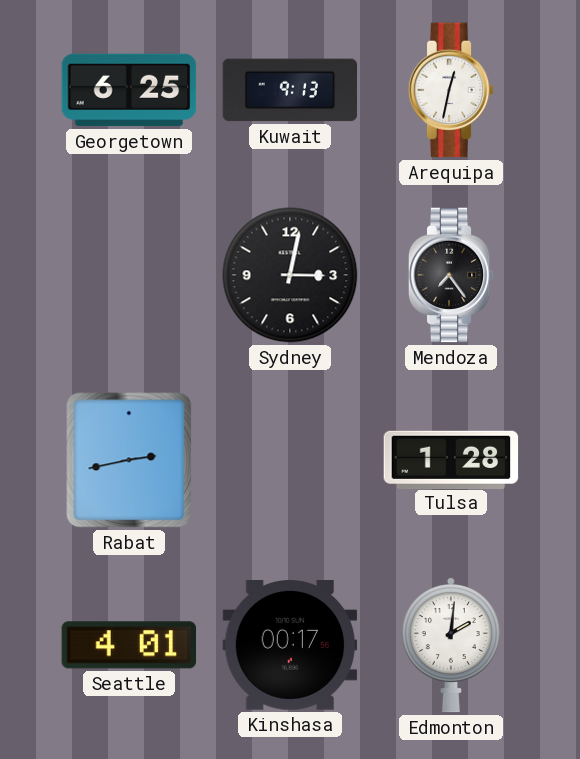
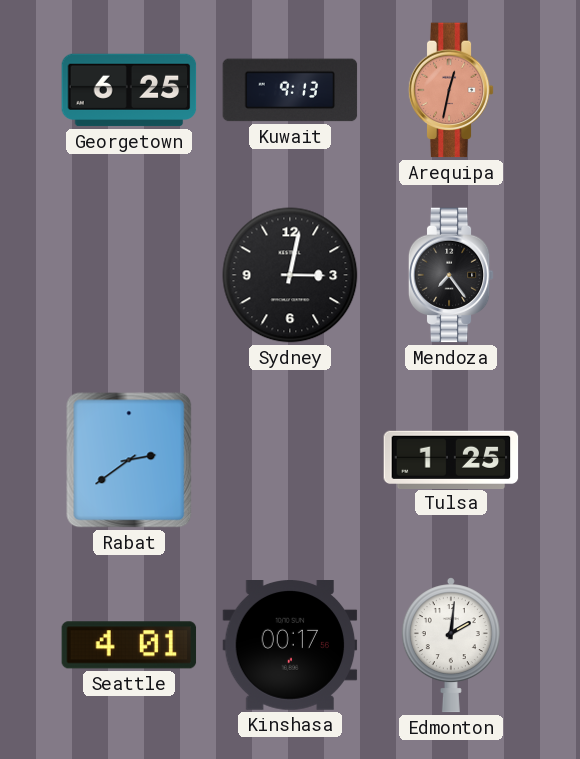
Arequipa dial: white -> salmon
Rabat: 2:43 -> 2:39
Tulsa: 1:28 -> 1:25
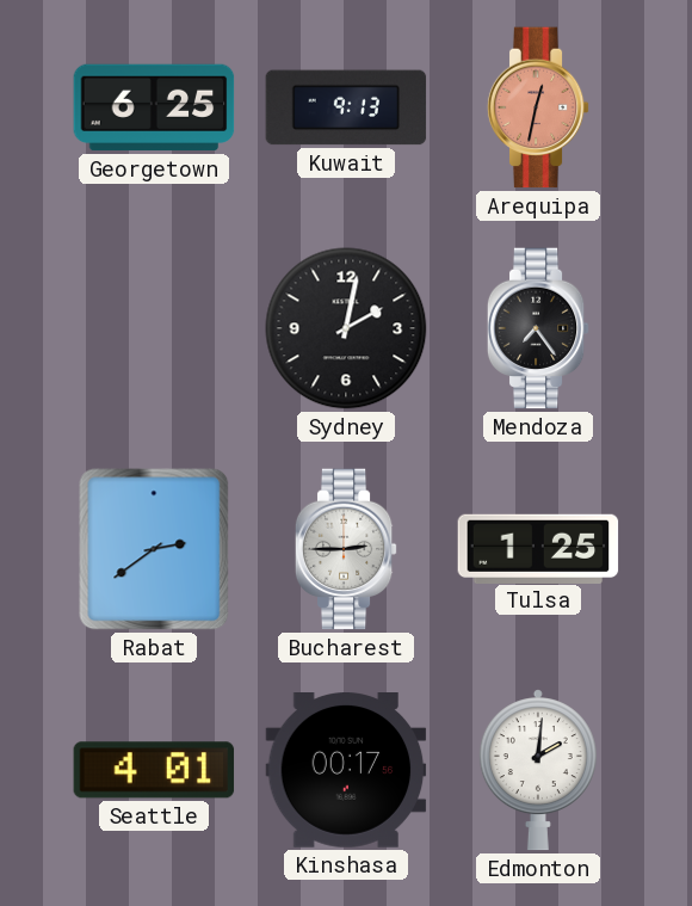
Sydney: 3:02 -> 2:02
Bucharest: none -> 2:45
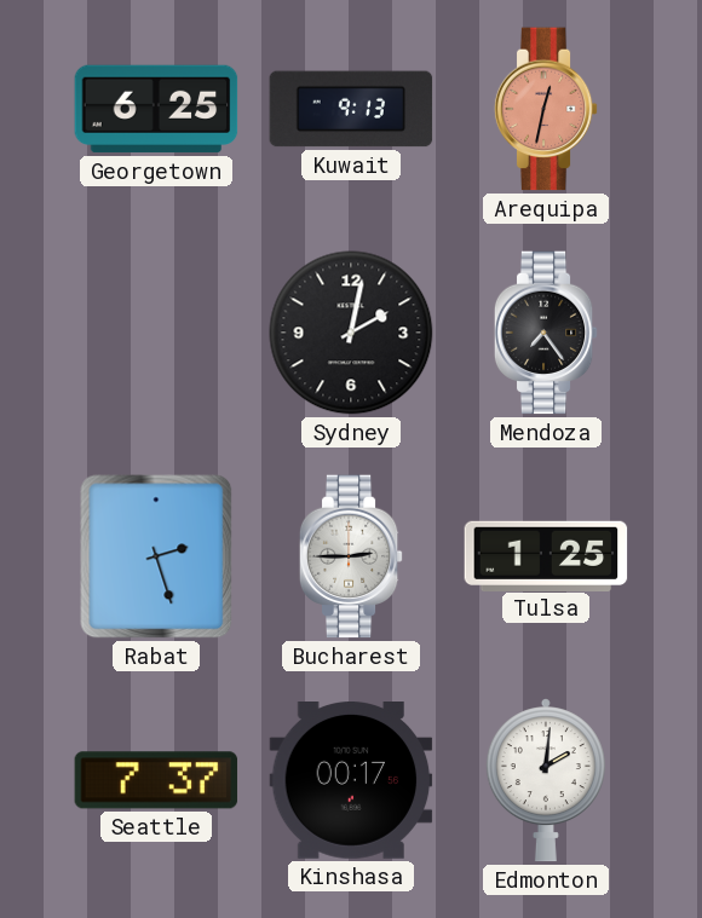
Rabat: 2:39 -> 2:27
Seattle: 4:01 -> 7:37
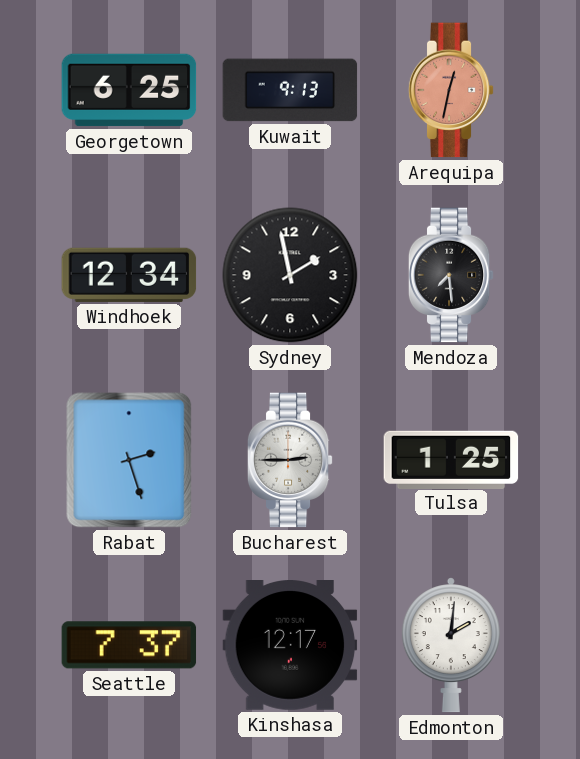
Windhoek: none -> 12:34
Sydney: 2:02 -> 1:58
Mendoza: 7:24 -> 7:29
Kinshasa: 00:17 -> 12:17
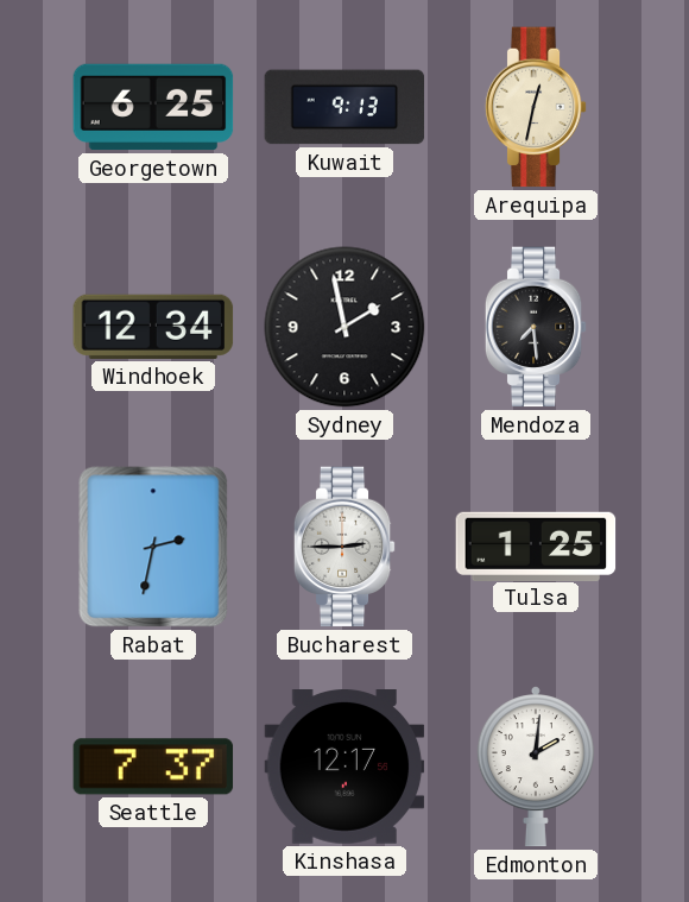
Arequipa dial: salmon -> cream
Rabat: 2:27 -> 2:32
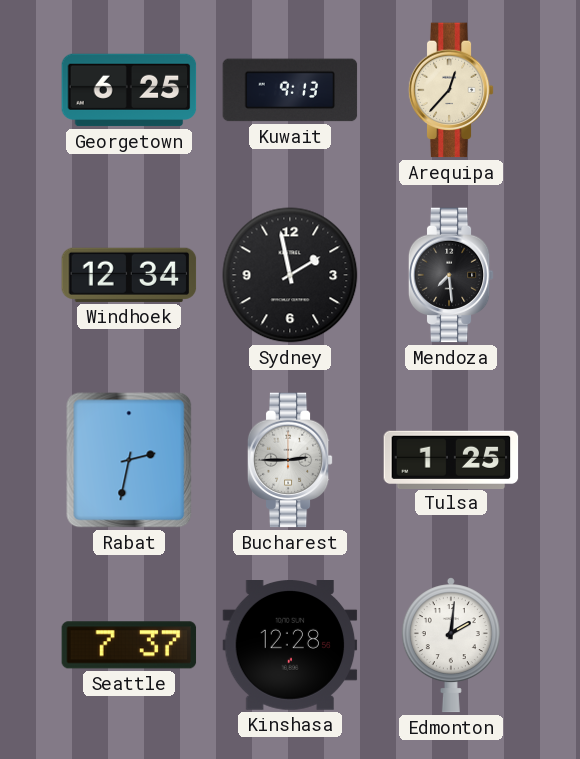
Arequipa: 12:32 -> 12:37
Kinshasa: 12:17 -> 12:28
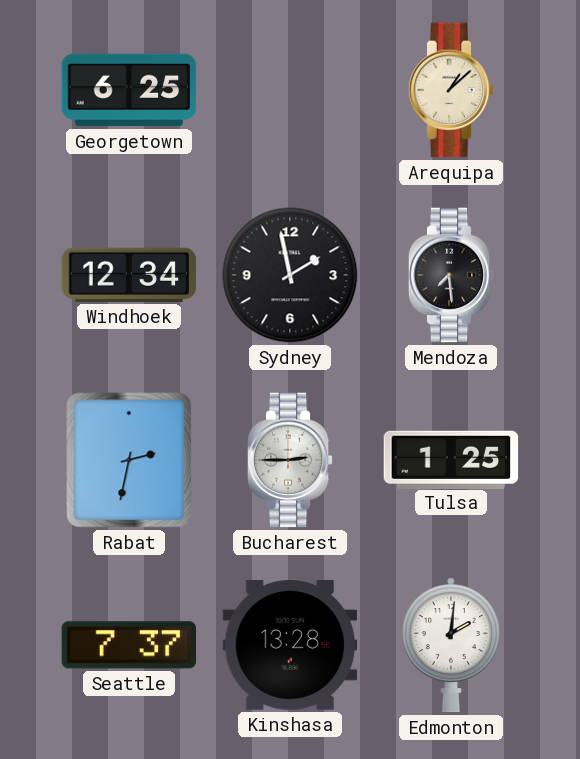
Kuwait: 9:13 -> none
Arequipa: 12:37 -> 1:08
Kinshasa: 12:28 -> 13:28
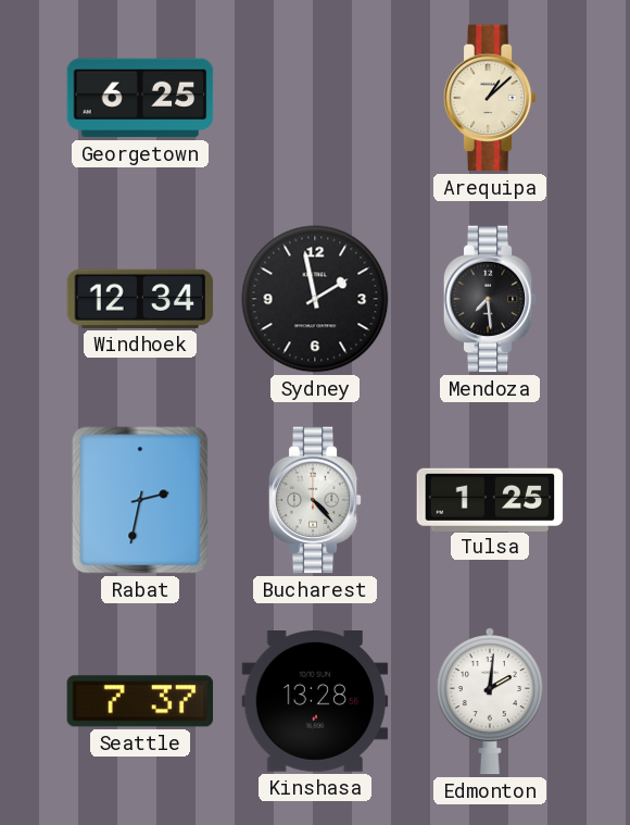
Bucharest: 2:45 -> 4:23
